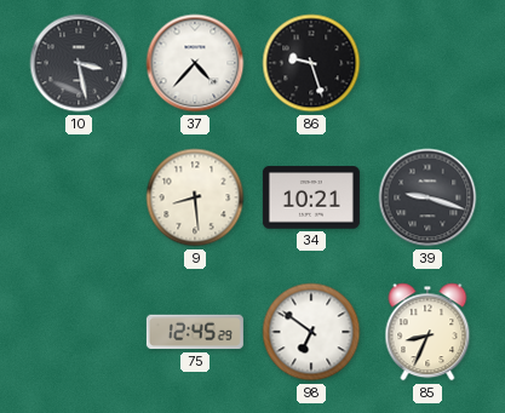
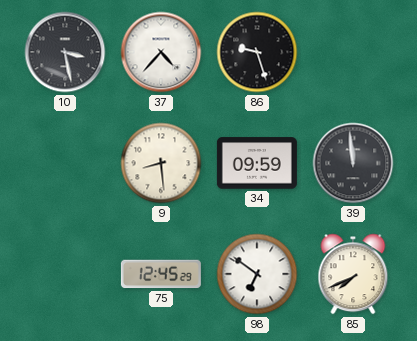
34: 10:21 -> 09:59
39: 9:18 -> 11:59
85: 8:34 -> 7:41
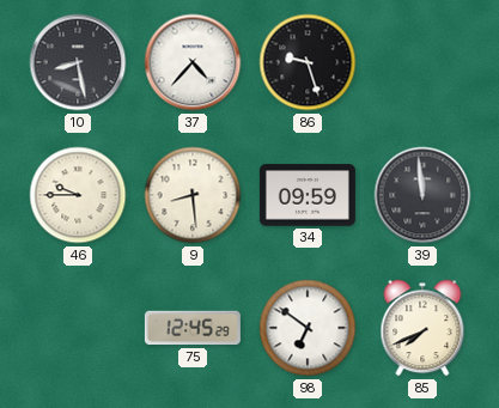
10: 3:28 -> 8:28
46: none -> 9:45
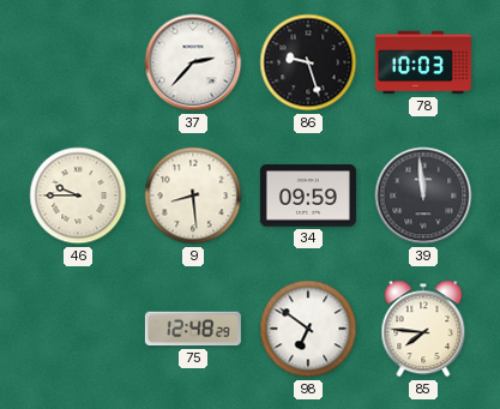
10: 8:28 -> none
37: 4:37 -> 2:37
78: none -> 10:03
75: 12:45 -> 12:48
85: 7:41 -> 7:46
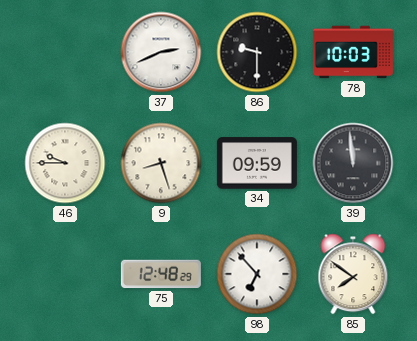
37: 2:37 -> 2:41
86: 9:27 -> 9:30
9: 8:29 -> 8:27
98: 6:51 -> 6:53
85: 7:46 -> 7:51
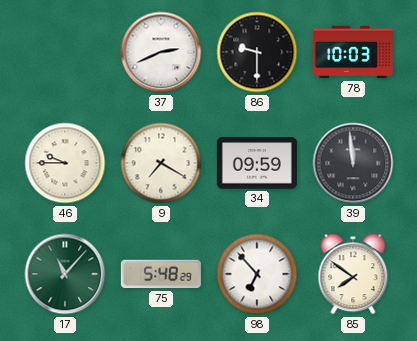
9: 8:27 -> 7:20
17: none -> 11:07
75: 12:48 -> 5:48
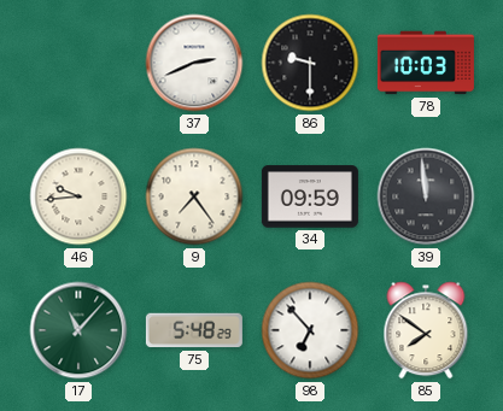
46: 9:45 -> 9:44
9: 7:20 -> 7:24
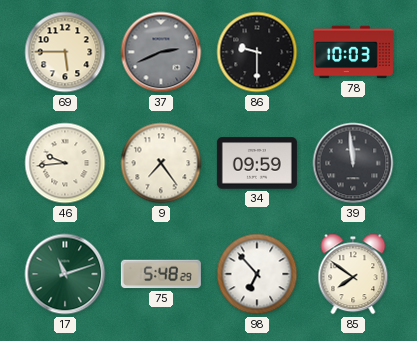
69: none -> 5:45
37 dial: white -> grey
17: 11:07 -> 11:12
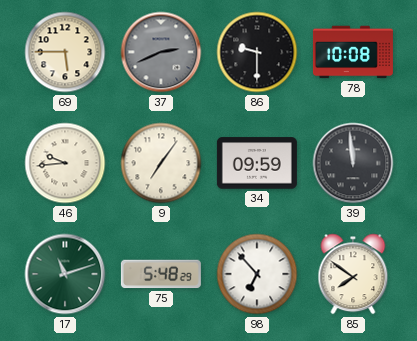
78: 10:03 -> 10:08
9: 7:24 -> 7:06
